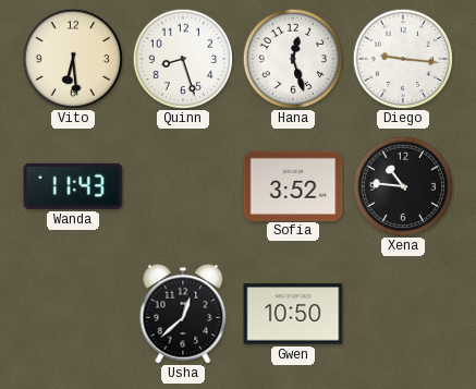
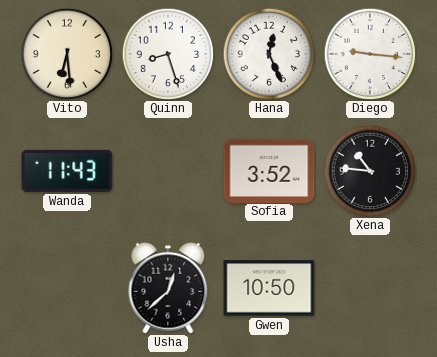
Hana: 12:27 -> 12:26
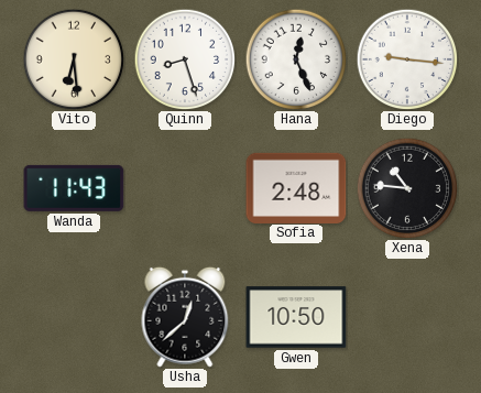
Sofia: 3:52 -> 2:48
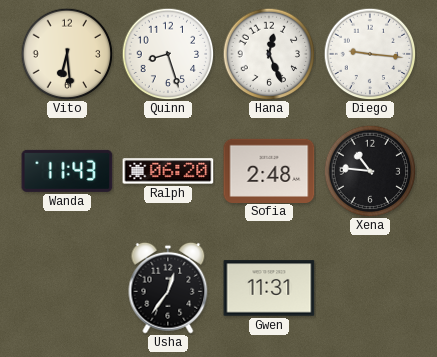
Ralph: none -> 06:20
Usha: 12:38 -> 12:36
Gwen: 10:50 -> 11:31
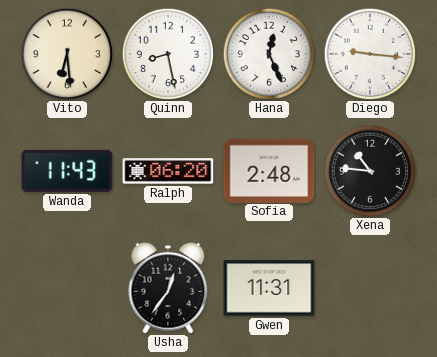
Quinn: 8:27 -> 8:28
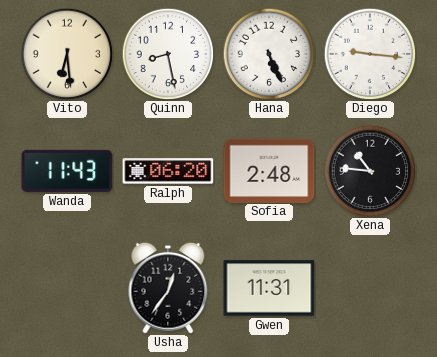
Hana: 12:26 -> 5:26
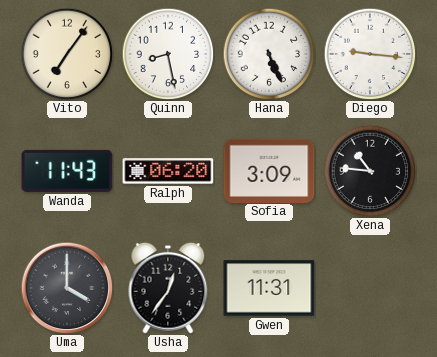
Vito: 6:29 -> 7:06
Sofia: 2:48 -> 3:09
Uma: none -> 4:00
